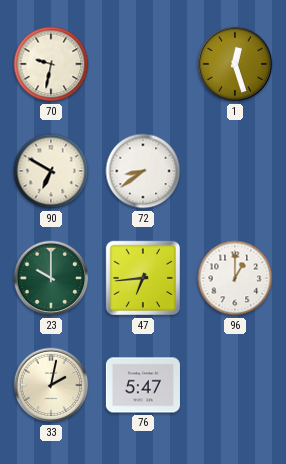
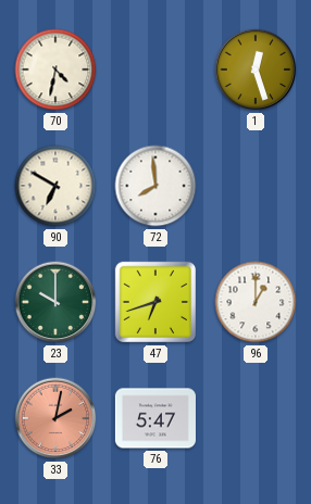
70: 9:32 -> 4:32
72: 8:39 -> 7:59
47: 6:44 -> 6:42
33 dial: cream -> salmon
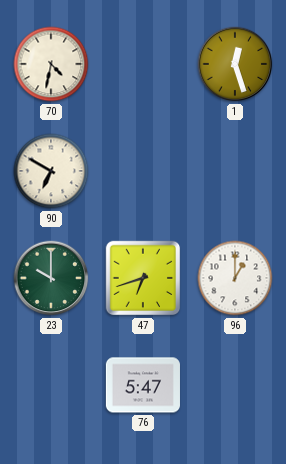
72: 7:59 -> none
33: 2:02 -> none
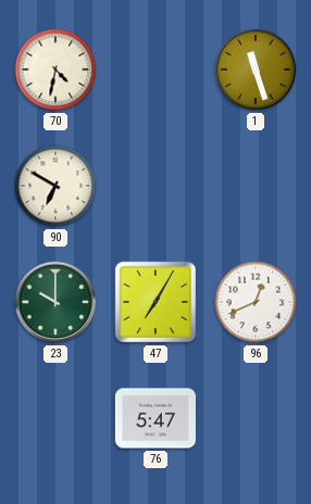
1: 12:27 -> 11:27
47: 6:42 -> 7:05
96: 1:00 -> 12:41
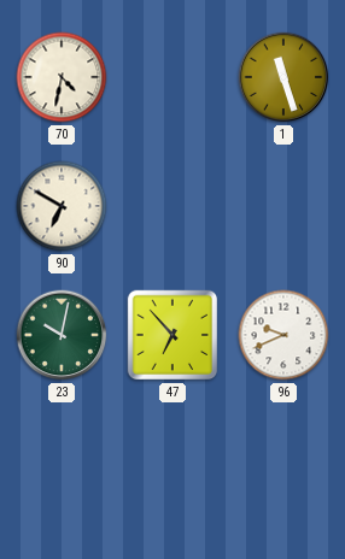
23: 10:00 -> 10:02
47: 7:05 -> 6:53
96: 12:41 -> 9:41
76: 5:47 -> none
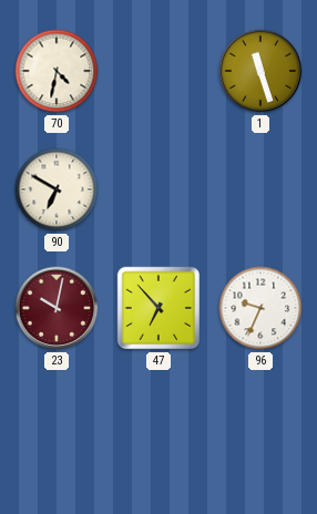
23 dial: green -> burgundy
96: 9:41 -> 9:34
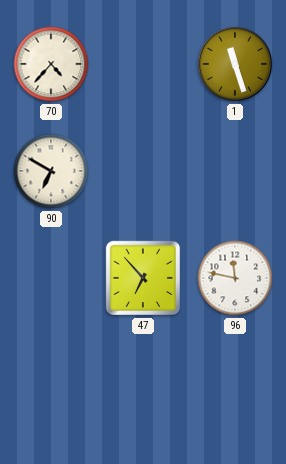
70: 4:32 -> 4:37
23: 10:02 -> none
96: 9:34 -> 11:47
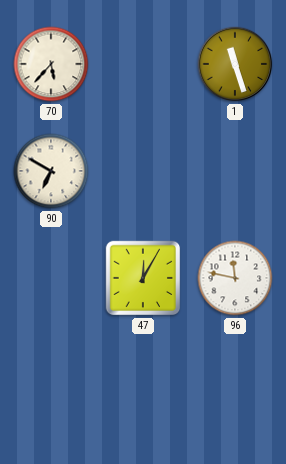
70: 4:37 -> 5:37
47: 6:53 -> 12:05
